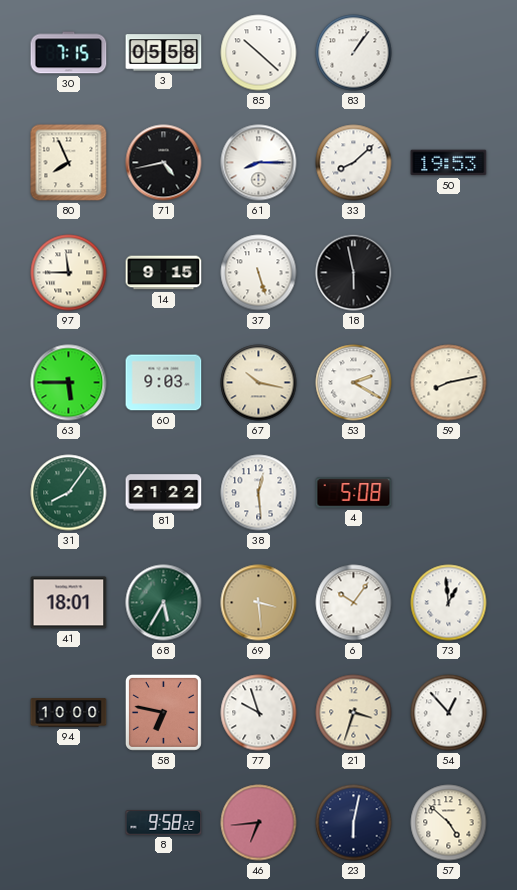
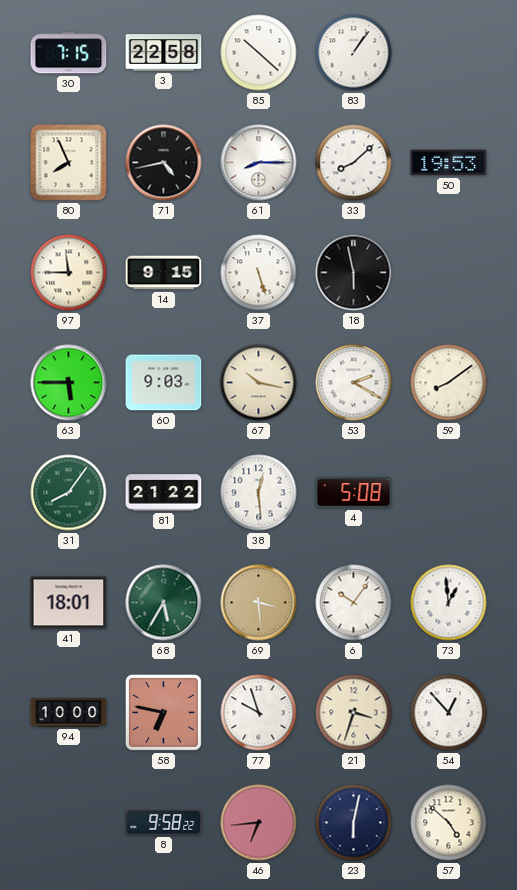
3: 05:58 -> 22:58
59: 8:13 -> 8:09
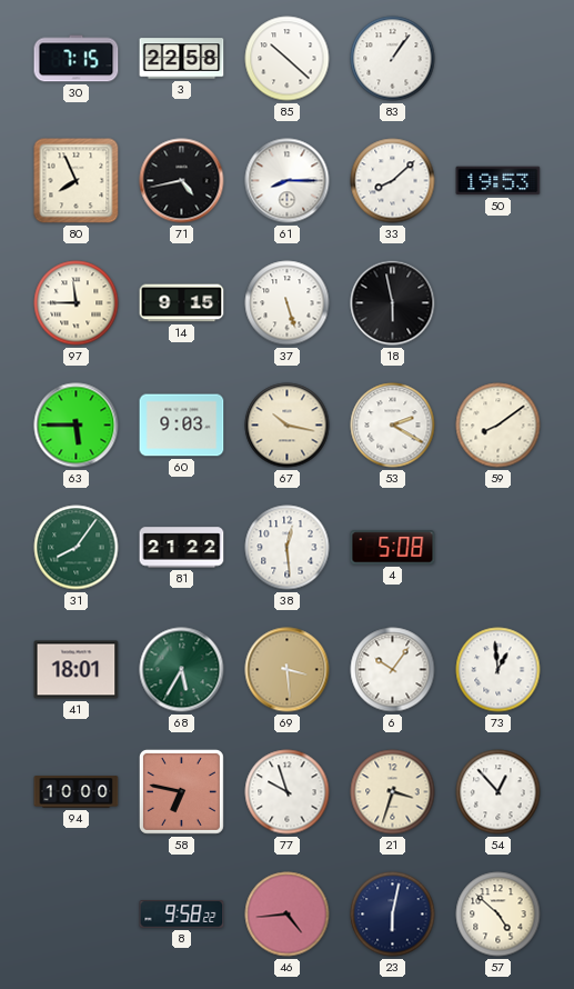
46: 6:44 -> 4:44
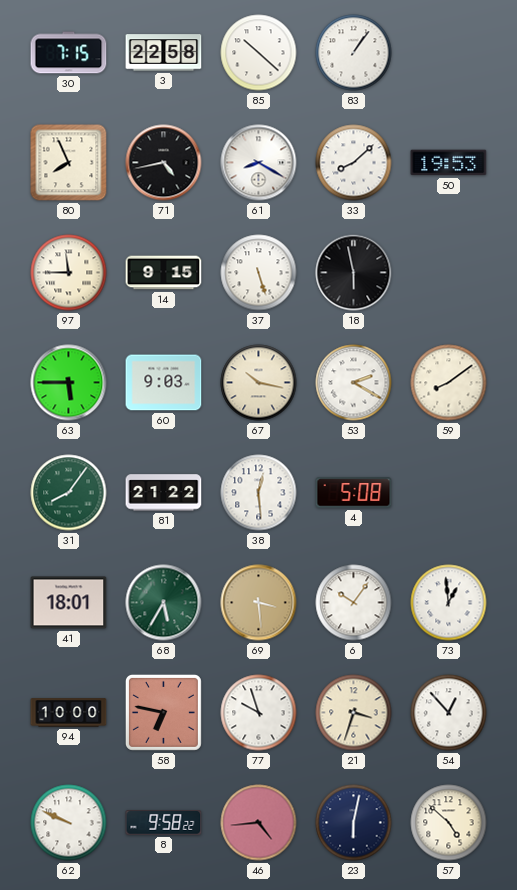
61: 8:15 -> 8:20
62: none -> 9:49
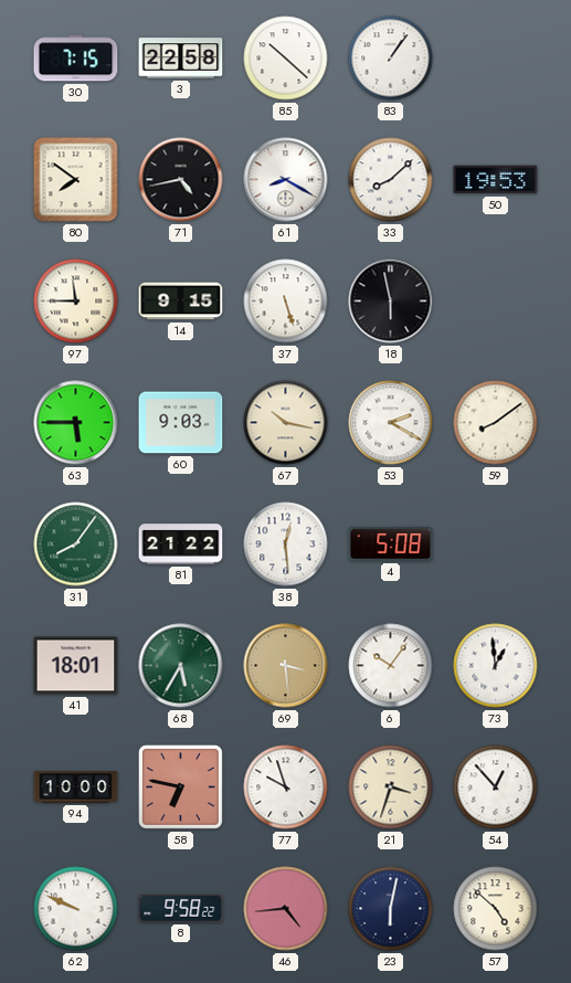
80: 7:56 -> 7:51
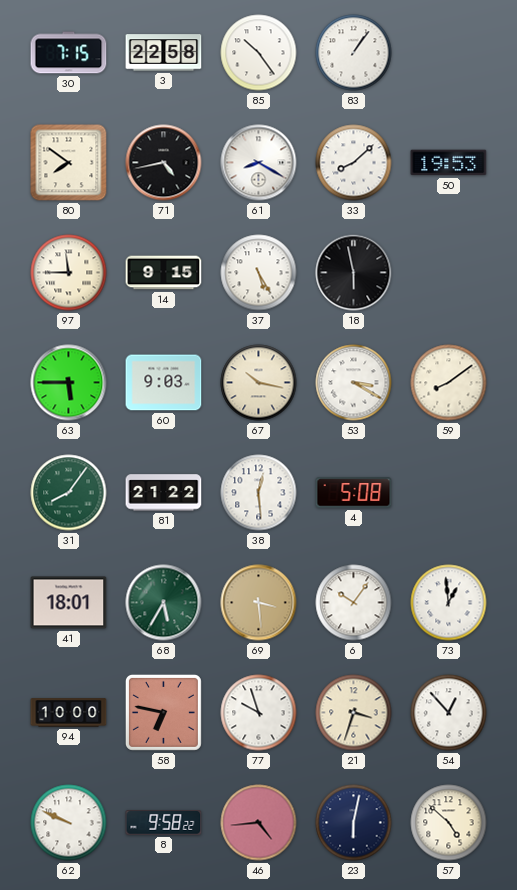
85: 10:22 -> 10:24
37: 5:27 -> 5:25
53: 2:20 -> 3:20
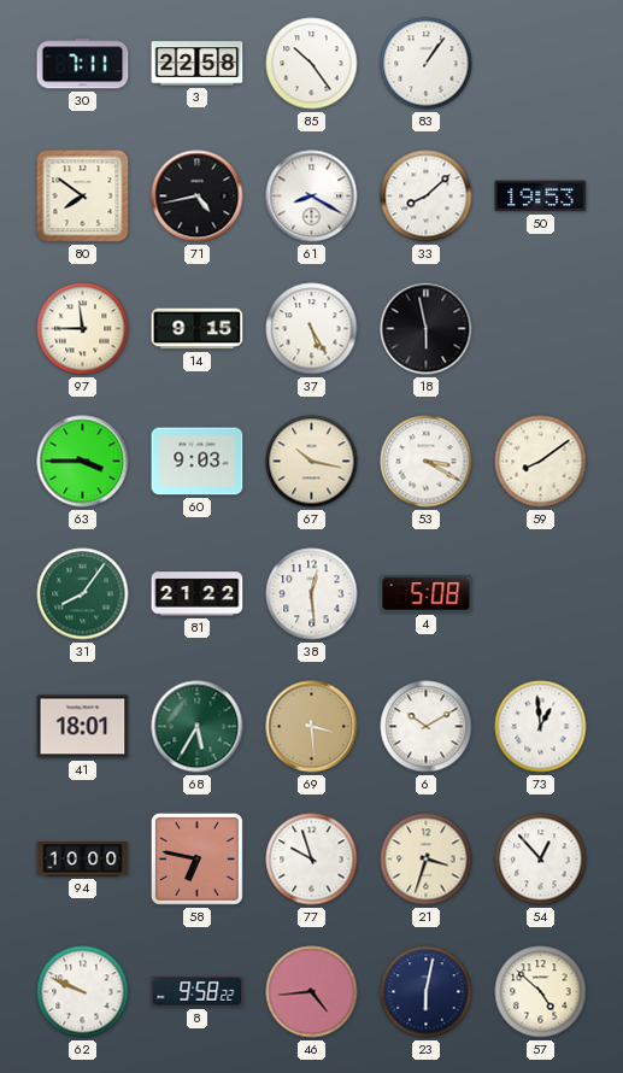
30: 7:15 -> 7:11
63: 5:45 -> 3:45
6: 10:06 -> 10:10
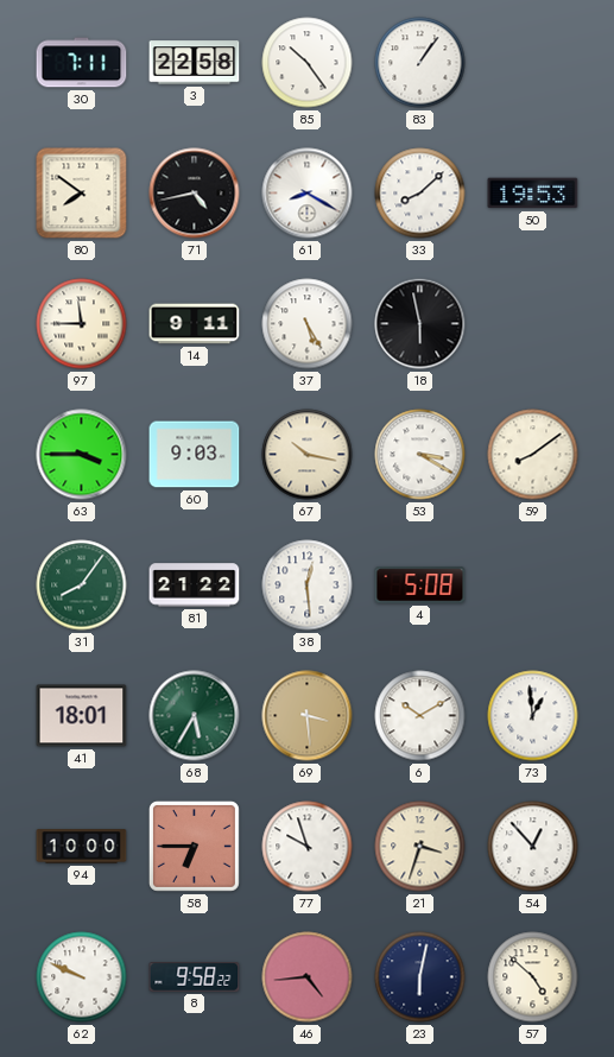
14: 9:15 -> 9:11
58: 6:47 -> 6:45
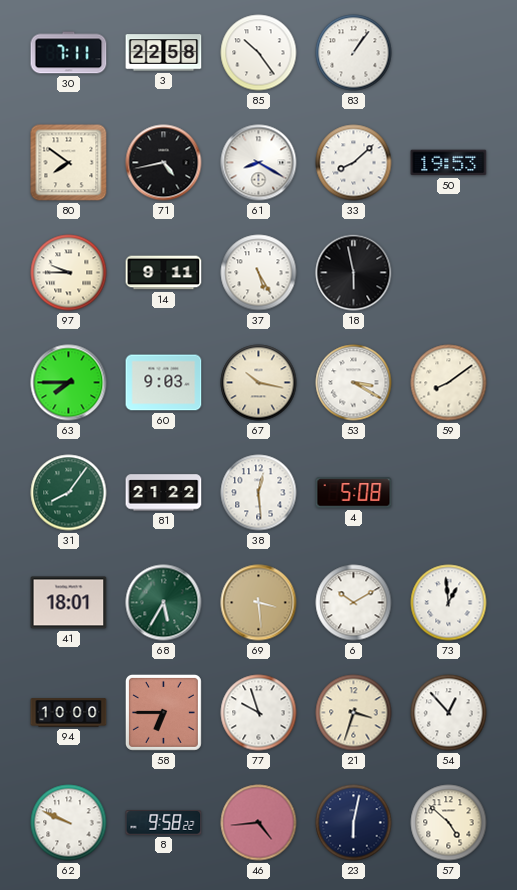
97: 11:45 -> 9:45
63: 3:45 -> 7:45
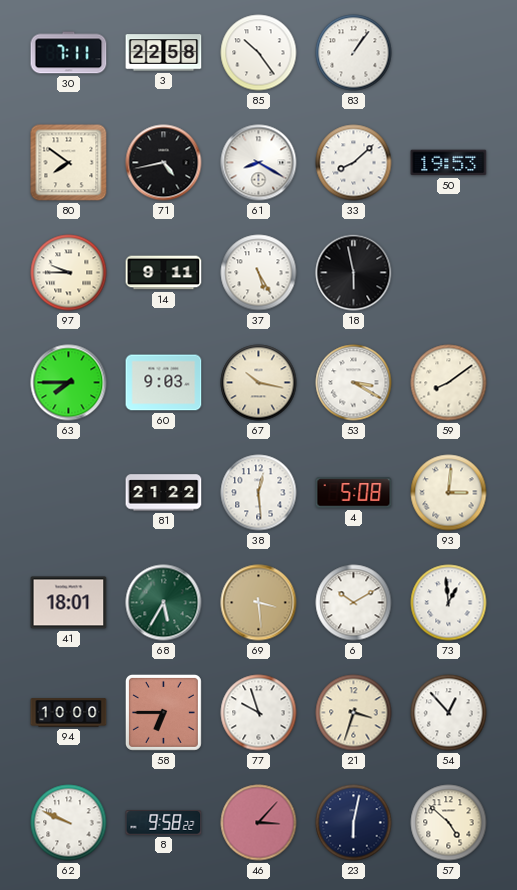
31: 8:06 -> none
93: none -> 3:01
46: 4:44 -> 3:07
